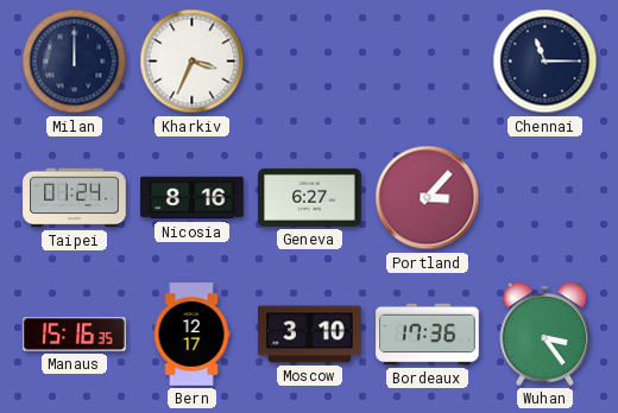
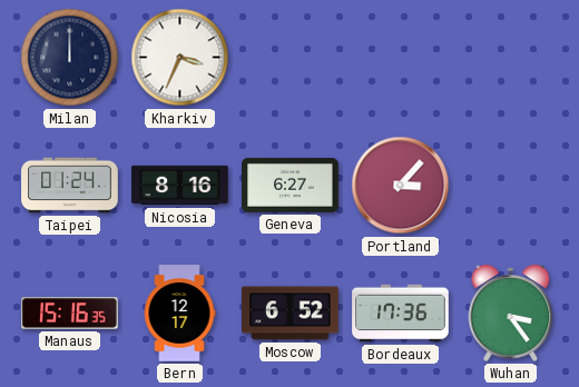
Chennai: 11:15 -> none
Moscow: 3:10 -> 6:52
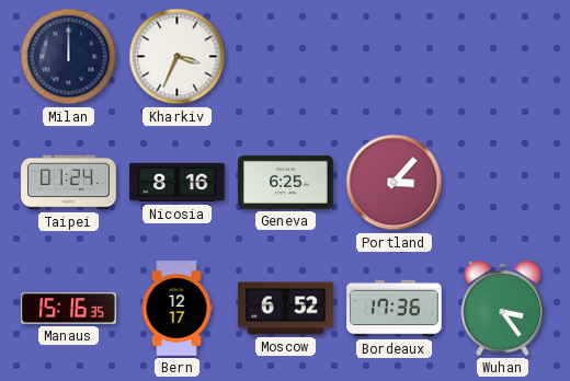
Geneva: 6:27 -> 6:25
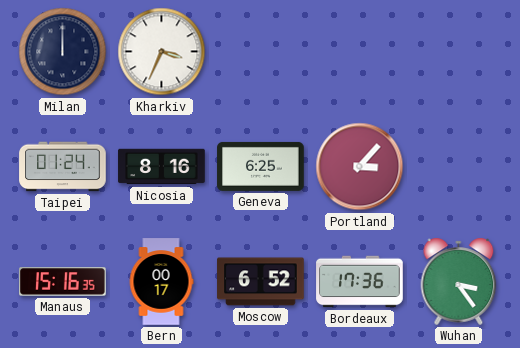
Bern: 12:17 -> 00:17
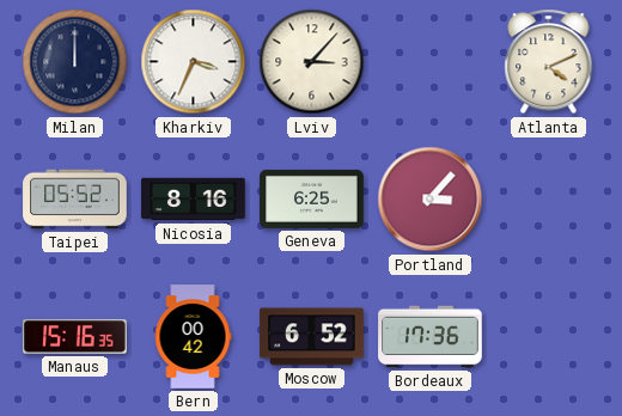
Lviv: none -> 3:07
Atlanta: none -> 4:11
Taipei: 01:24 -> 05:52
Bern: 00:17 -> 00:42
Wuhan: 3:24 -> none
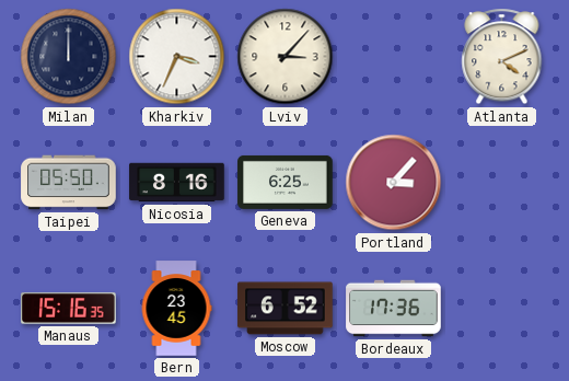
Taipei: 05:52 -> 05:50
Bern: 00:42 -> 23:45
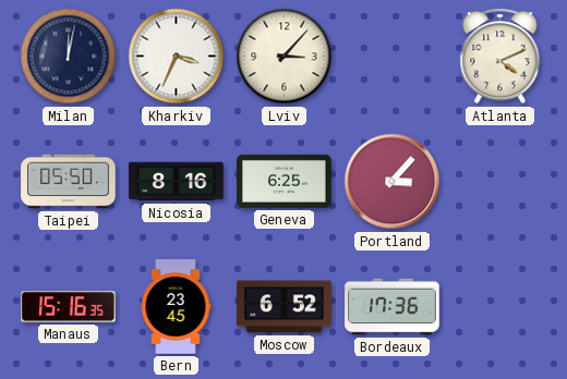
Milan: 12:00 -> 12:02
